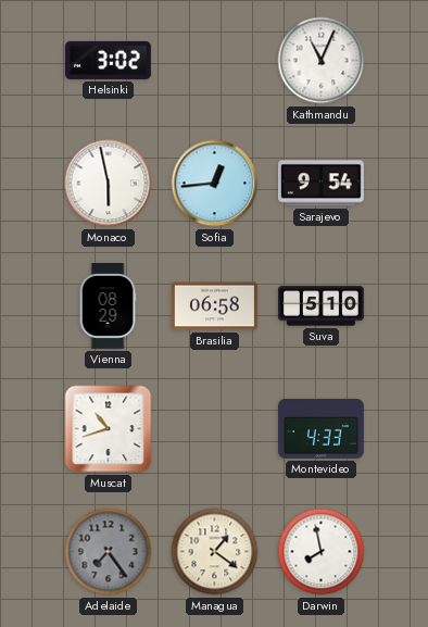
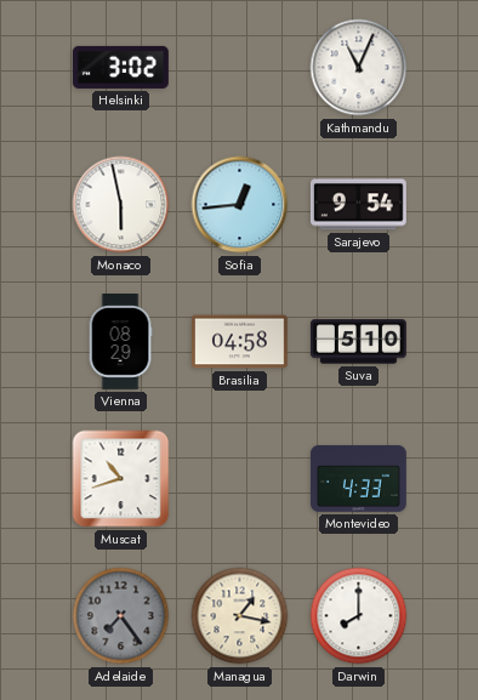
Brasilia: 06:58 -> 04:58
Managua: 1:21 -> 1:17
Darwin: 7:58 -> 8:00
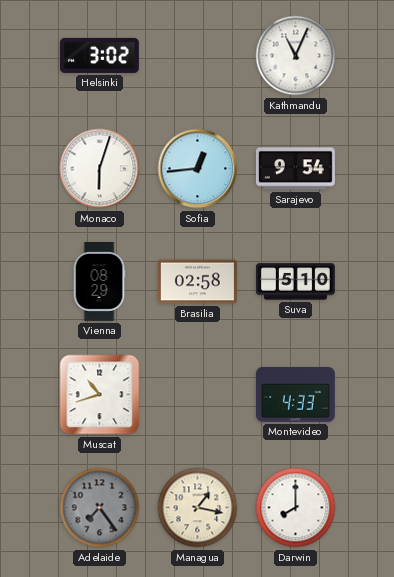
Monaco: 5:58 -> 6:03
Brasilia: 04:58 -> 02:58
